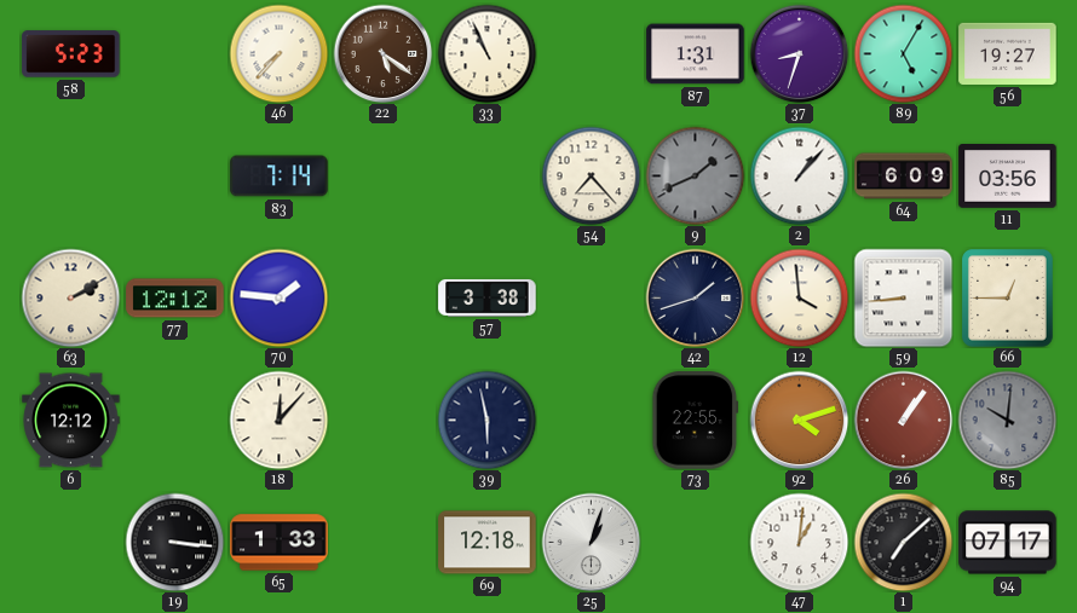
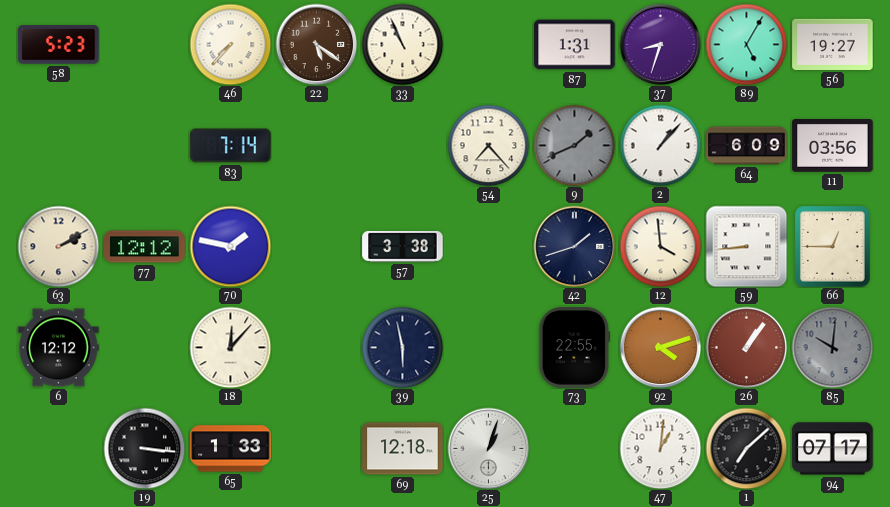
70: 1:46 -> 1:47
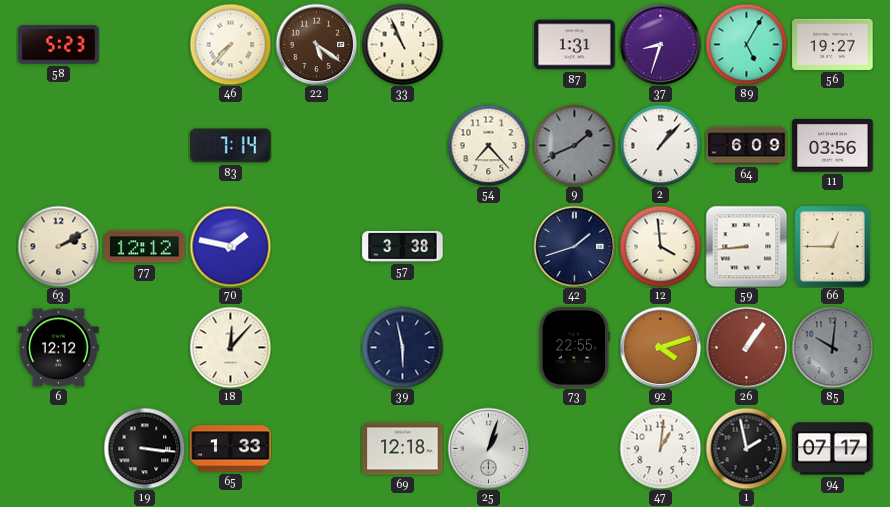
1: 7:08 -> 1:58
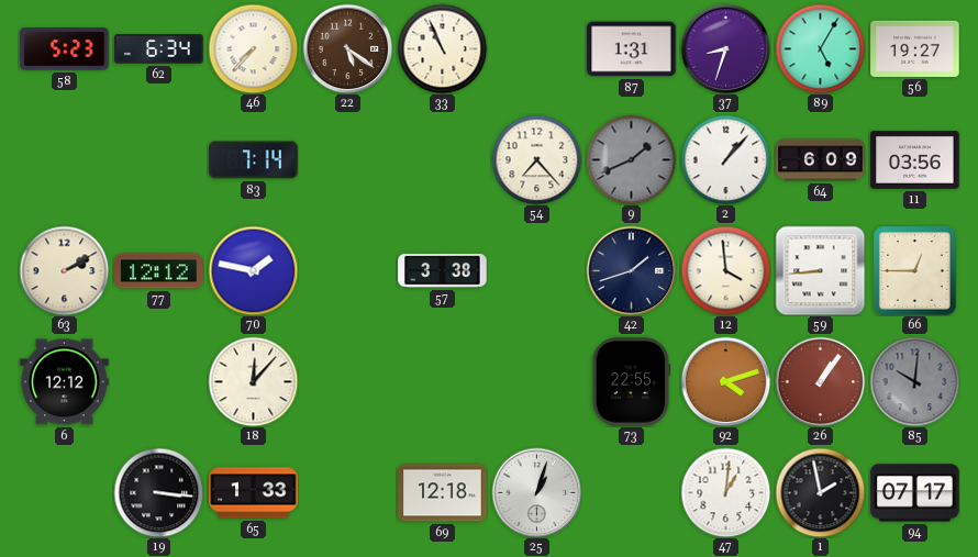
62: none -> 6:34
39: 5:58 -> none
